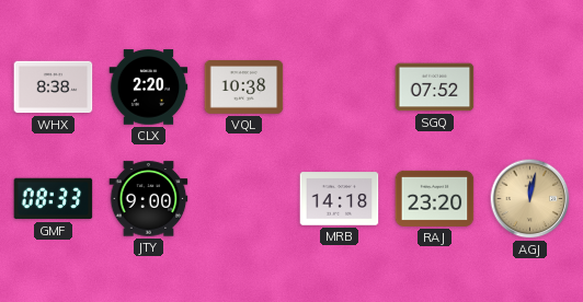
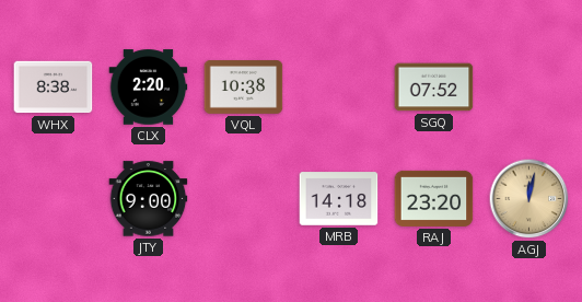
GMF: 08:33 -> none
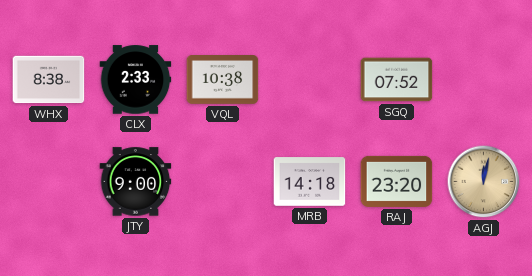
CLX: 2:20 -> 2:33
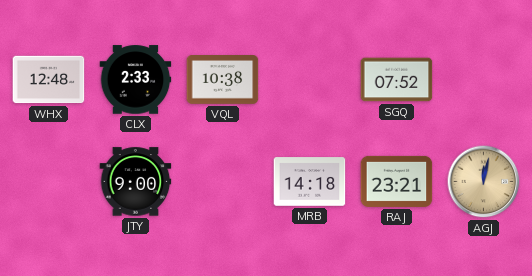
WHX: 8:38 -> 12:48
RAJ: 23:20 -> 23:21
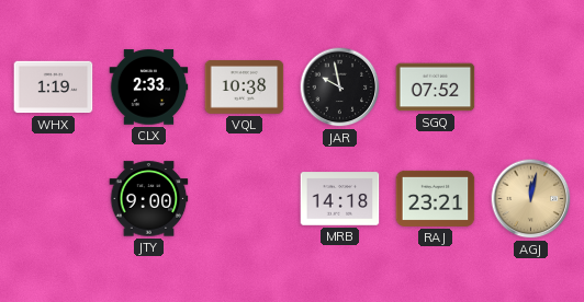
WHX: 12:48 -> 1:19
JAR: none -> 9:58
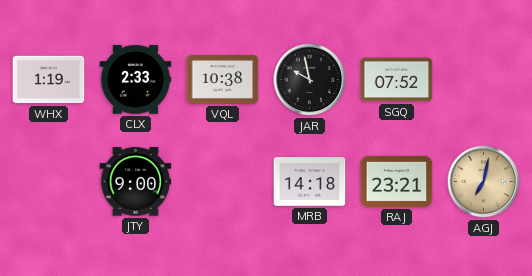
AGJ: 12:02 -> 7:02
